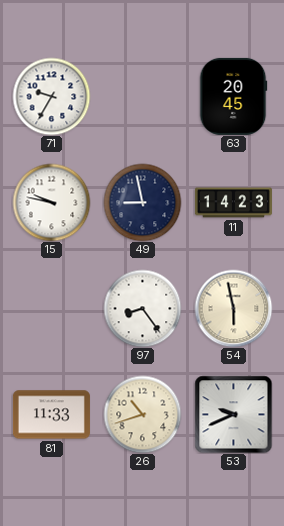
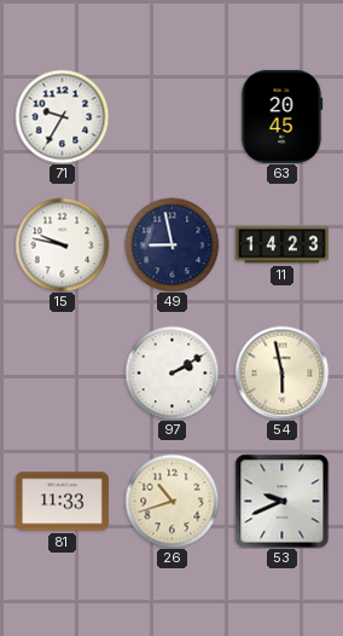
97: 8:24 -> 2:10
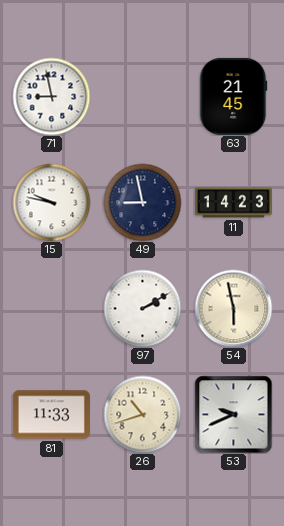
71: 9:35 -> 8:58
63: 20:45 -> 21:45
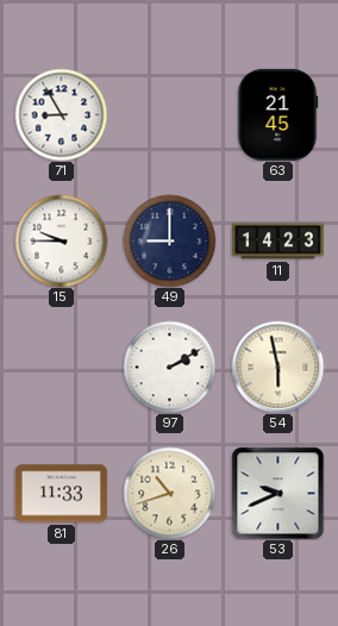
71: 8:58 -> 8:55
15: 9:47 -> 9:45
49: 8:58 -> 9:00
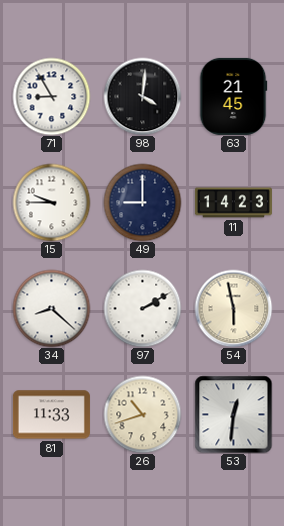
98: none -> 4:01
34: none -> 8:22
53: 9:41 -> 12:31
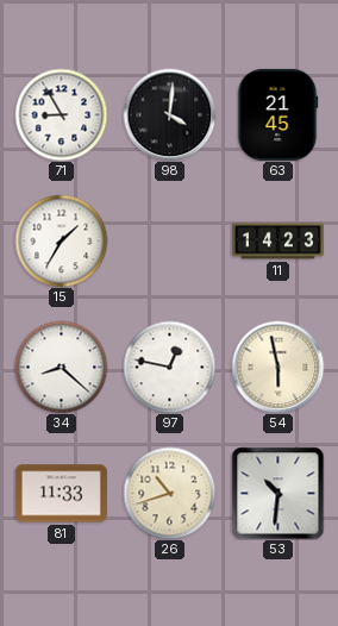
15: 9:45 -> 1:35
49: 9:00 -> none
97: 2:10 -> 12:47
53: 12:31 -> 10:31
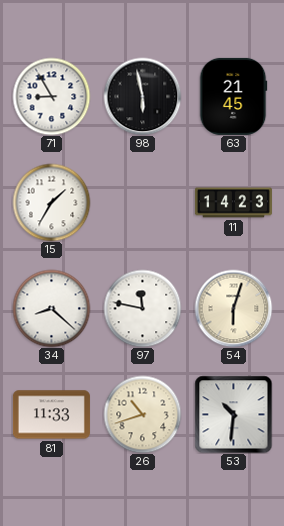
98: 4:01 -> 5:58
97: 12:47 -> 11:47
54: 5:58 -> 6:03
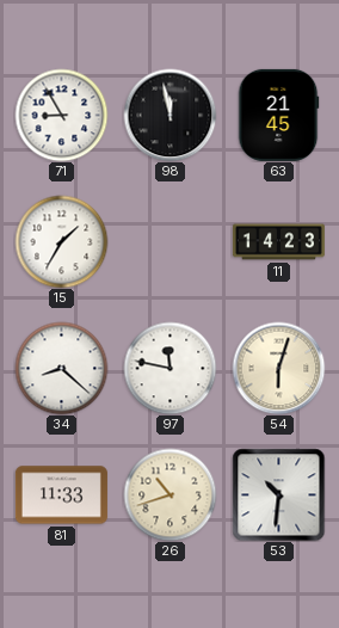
98: 5:58 -> 11:58
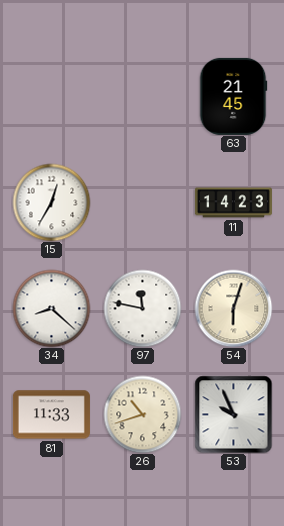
71: 8:55 -> none
98: 11:58 -> none
15: 1:35 -> 12:35
53: 10:31 -> 9:56
